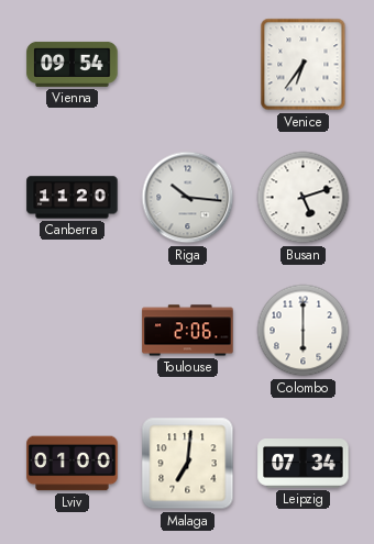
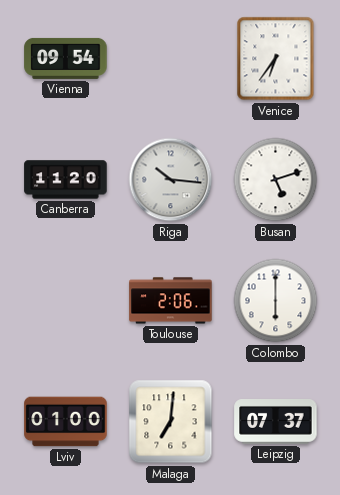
Leipzig: 07:34 -> 07:37
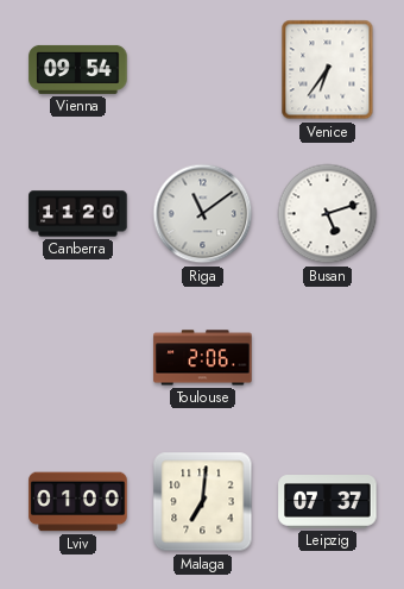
Riga: 10:16 -> 11:09
Colombo: 6:00 -> none
